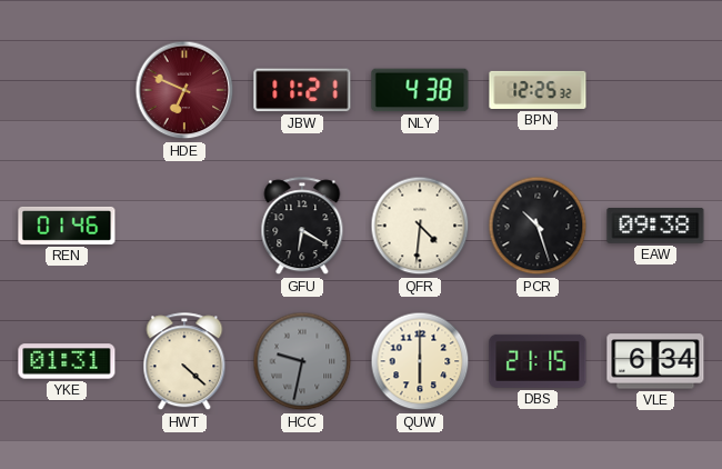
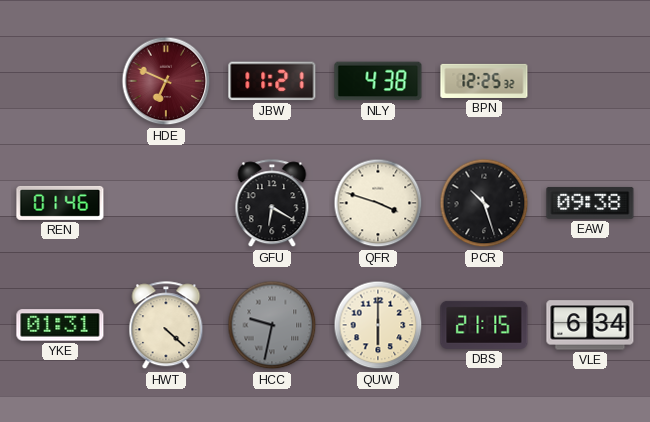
QFR: 4:31 -> 3:48
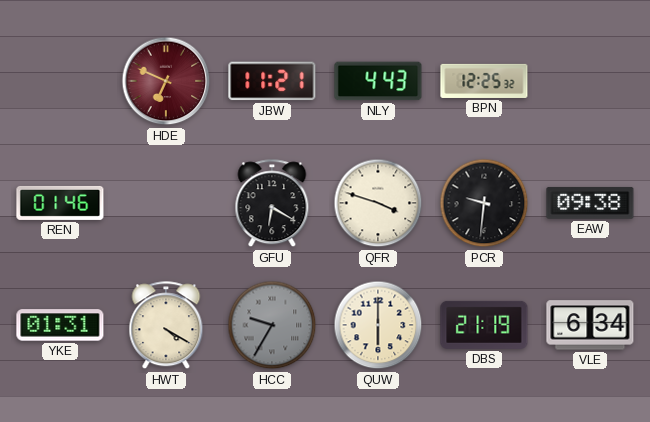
NLY: 4:38 -> 4:43
PCR: 10:27 -> 9:31
HWT: 4:22 -> 4:20
HCC: 9:32 -> 9:35
DBS: 21:15 -> 21:19
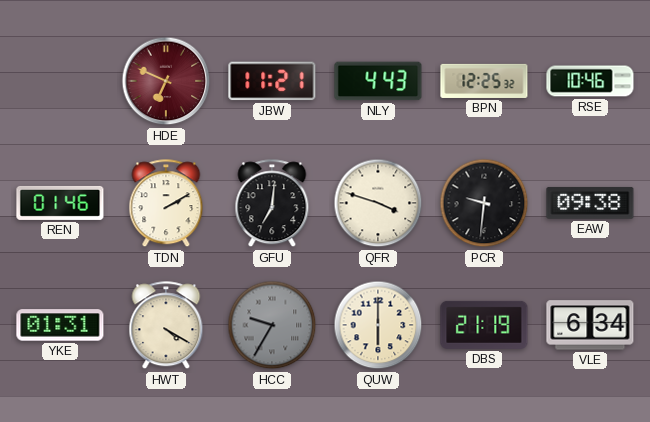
RSE: none -> 10:46
TDN: none -> 2:10
GFU: 6:20 -> 7:01
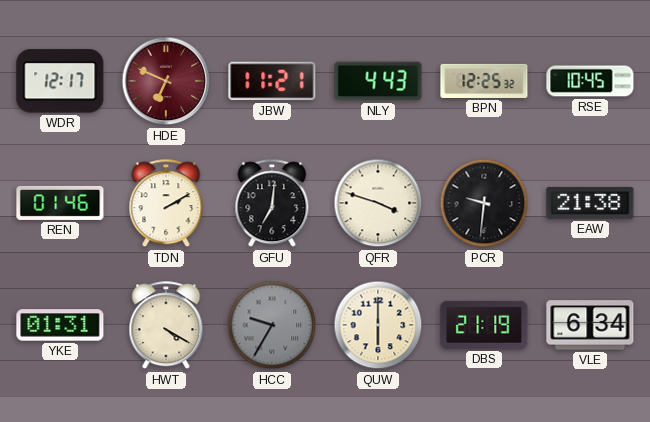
WDR: none -> 12:17
RSE: 10:46 -> 10:45
EAW: 09:38 -> 21:38
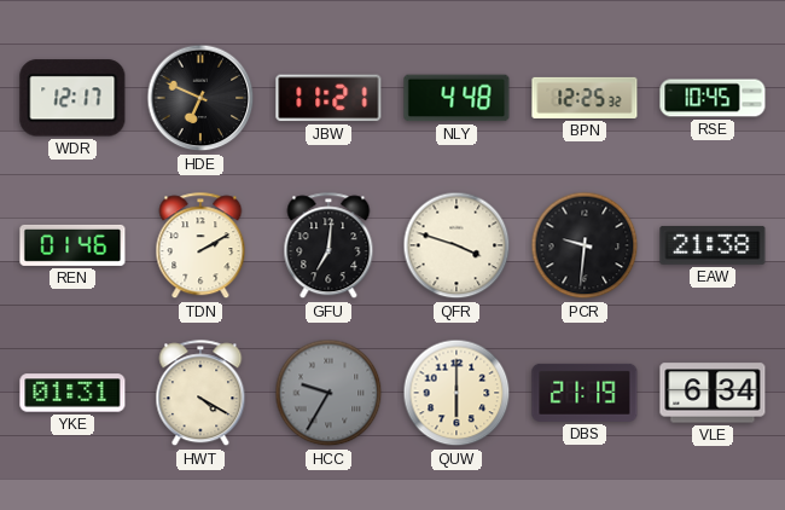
HDE dial: burgundy -> black
NLY: 4:43 -> 4:48
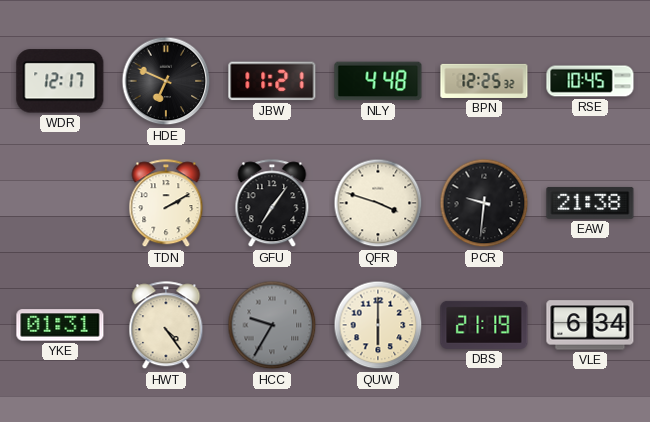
REN: 01:46 -> none
GFU: 7:01 -> 7:06
HWT: 4:20 -> 4:24
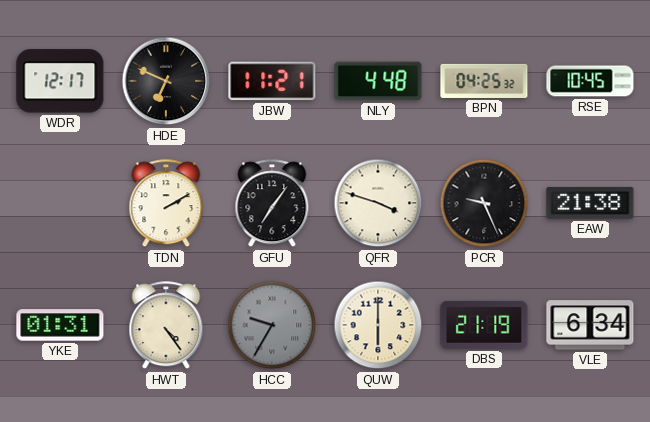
BPN: 12:25 -> 04:25
PCR: 9:31 -> 9:26
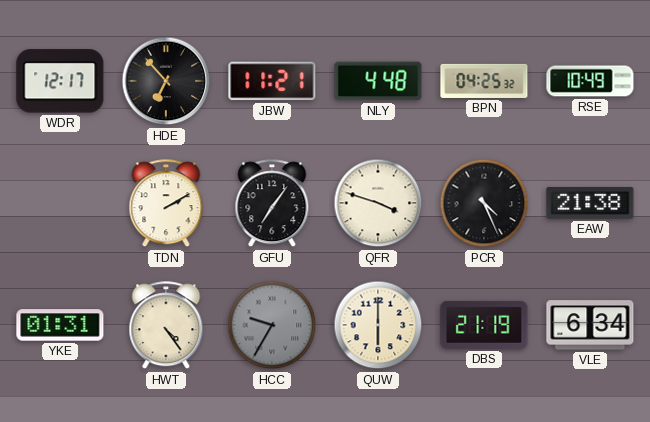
HDE: 6:49 -> 6:53
RSE: 10:45 -> 10:49
PCR: 9:26 -> 4:26
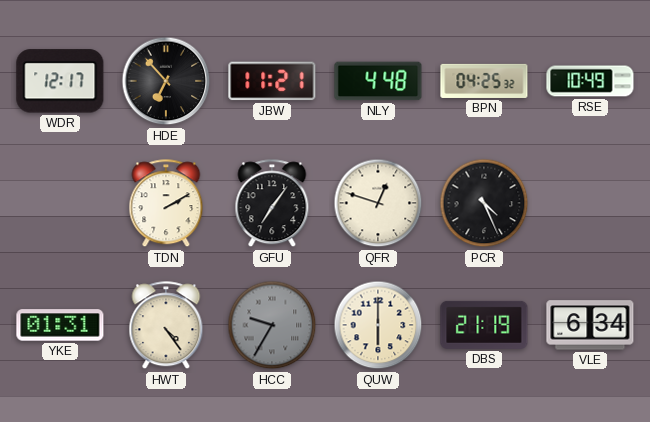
QFR: 3:48 -> 12:48
EAW: 21:38 -> none
